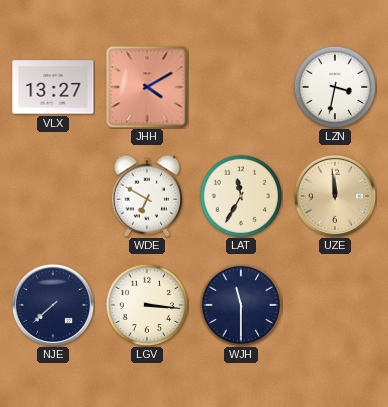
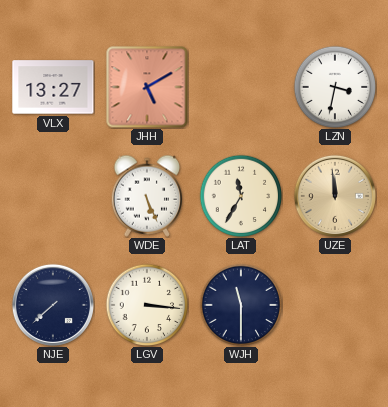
JHH: 4:10 -> 5:10
WDE: 6:50 -> 5:26
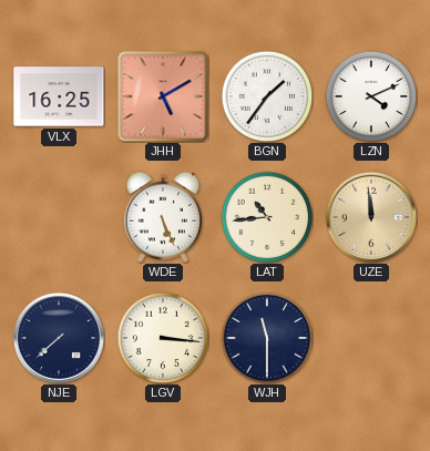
VLX: 13:27 -> 16:25
BGN: none -> 1:36
LZN: 3:32 -> 4:11
LAT: 11:35 -> 10:44
